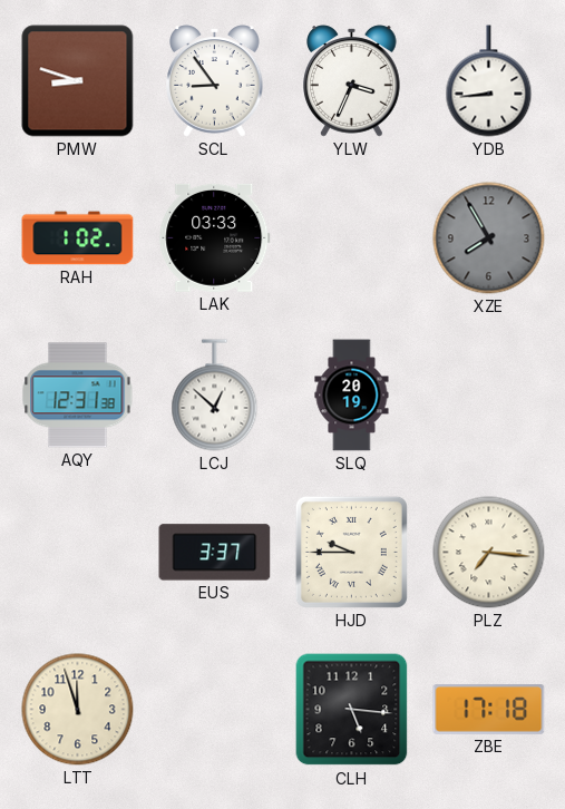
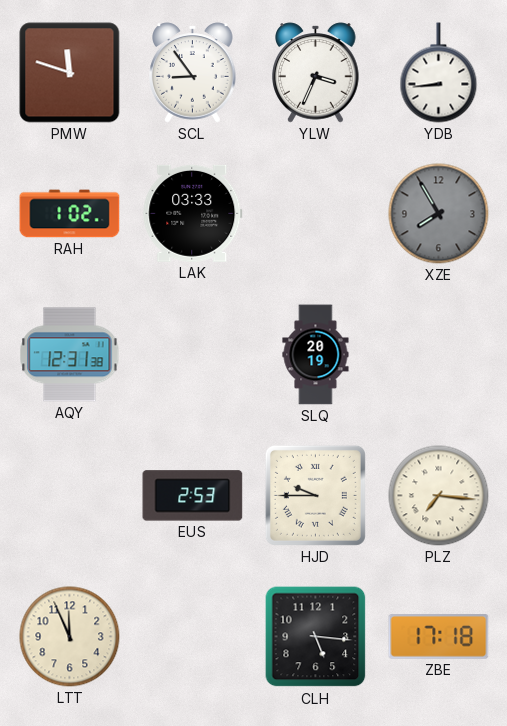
PMW: 8:48 -> 11:48
LCJ: 12:52 -> none
EUS: 3:37 -> 2:53
LTT: 11:57 -> 11:56
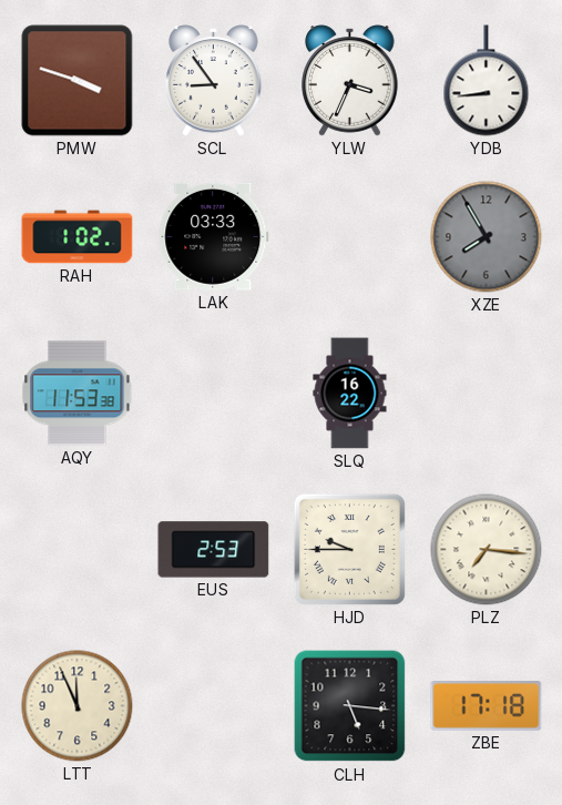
PMW: 11:48 -> 3:48
AQY: 12:31 -> 11:53
SLQ: 20:19 -> 16:22
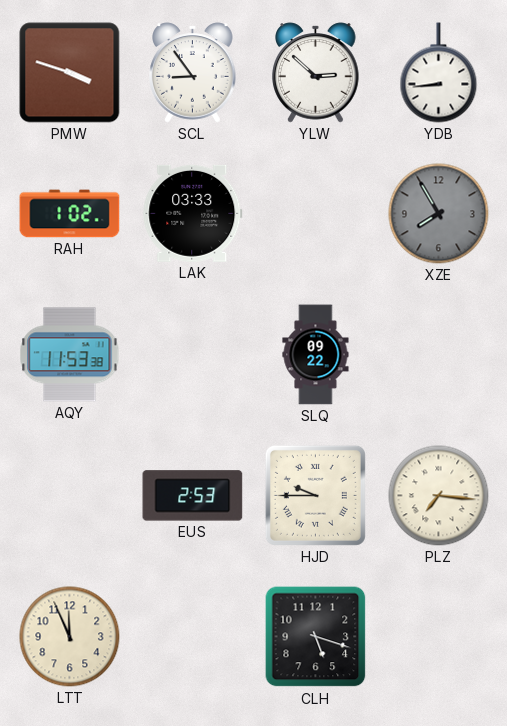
YLW: 3:34 -> 2:52
SLQ: 16:22 -> 09:22
CLH: 5:16 -> 5:18
ZBE: 17:18 -> none
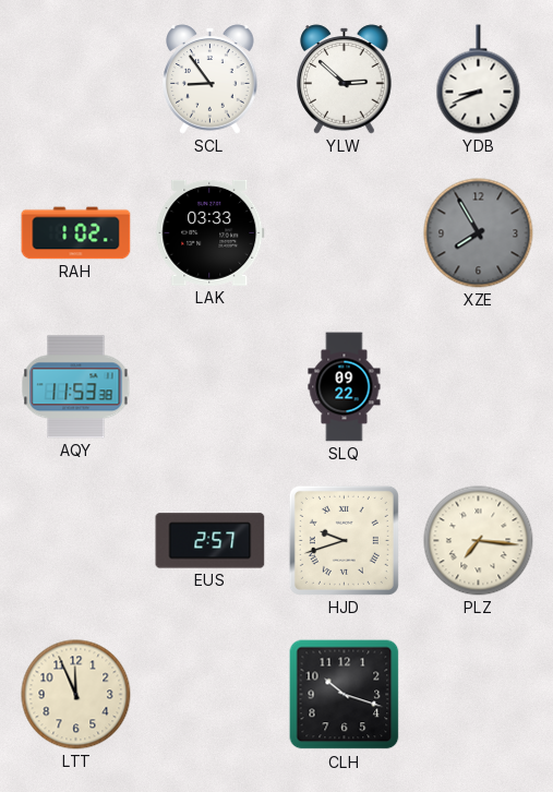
PMW: 3:48 -> none
YDB: 8:44 -> 8:41
EUS: 2:53 -> 2:57
HJD: 9:45 -> 9:42
CLH: 5:18 -> 10:18
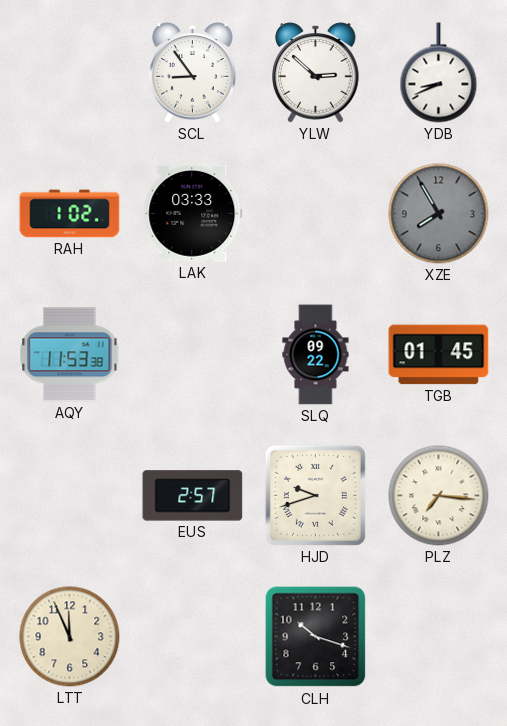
TGB: none -> 01:45
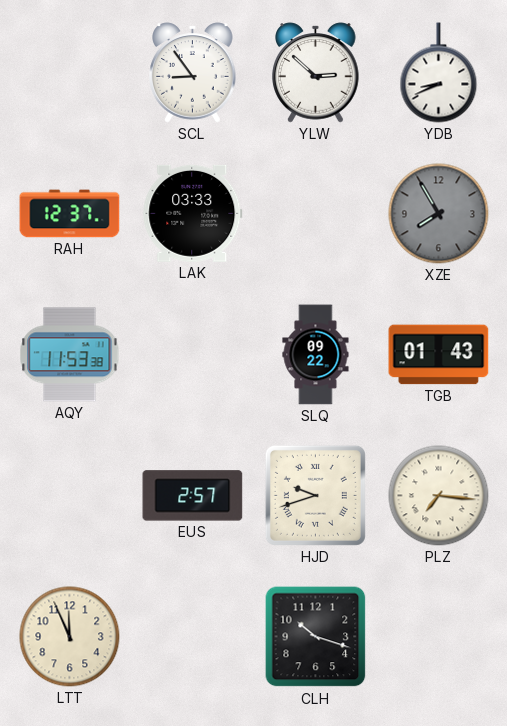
RAH: 1:02 -> 12:37
TGB: 01:45 -> 01:43
